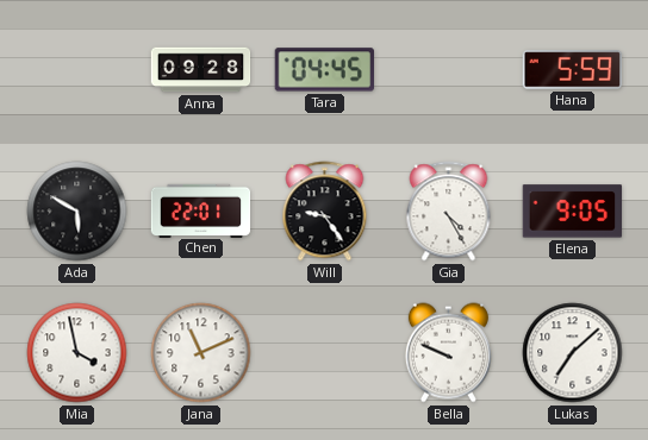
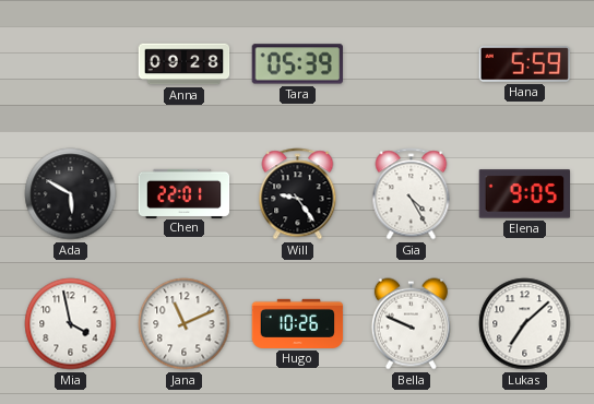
Tara: 04:45 -> 05:39
Hugo: none -> 10:26
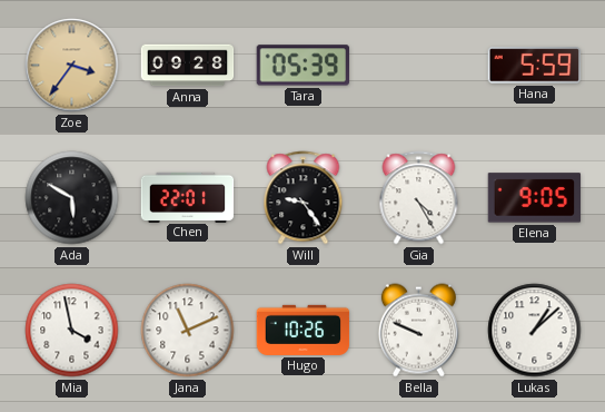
Zoe: none -> 3:36
Lukas: 7:08 -> 1:08
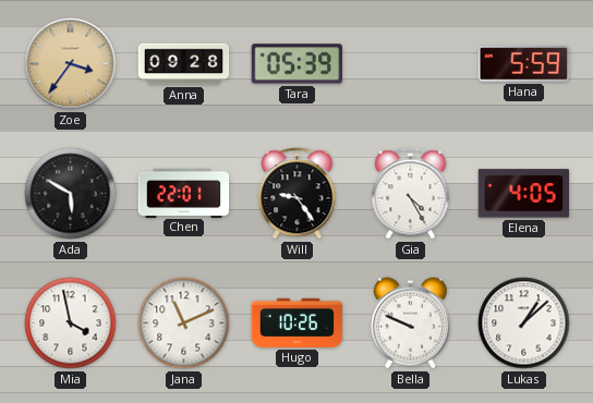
Elena: 9:05 -> 4:05
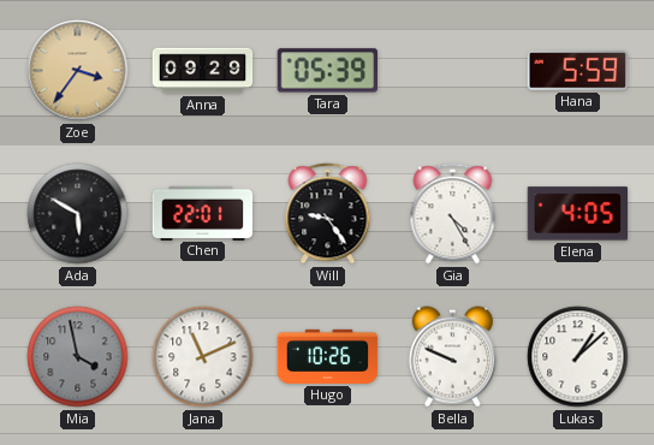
Anna: 09:28 -> 09:29
Mia dial: white -> grey
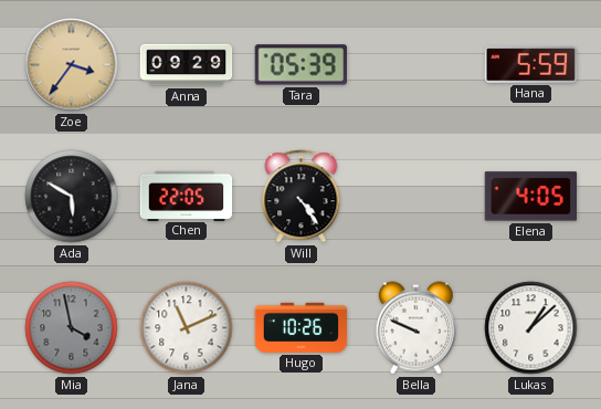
Chen: 22:01 -> 22:05
Will: 9:24 -> 4:24
Gia: 4:25 -> none
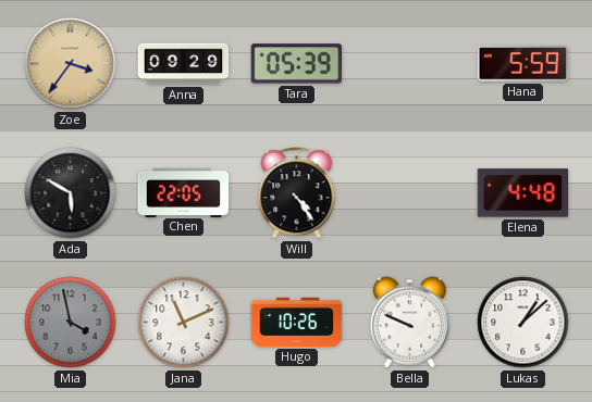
Elena: 4:05 -> 4:48
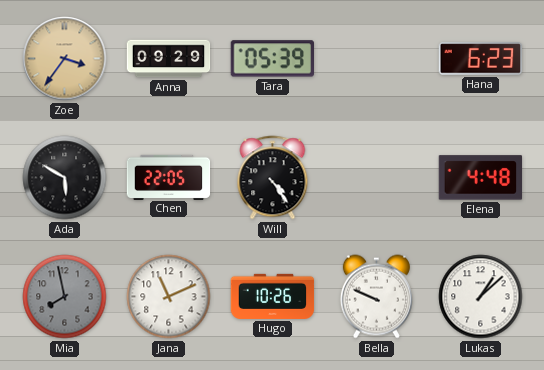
Hana: 5:59 -> 6:23
Mia: 3:58 -> 7:58
